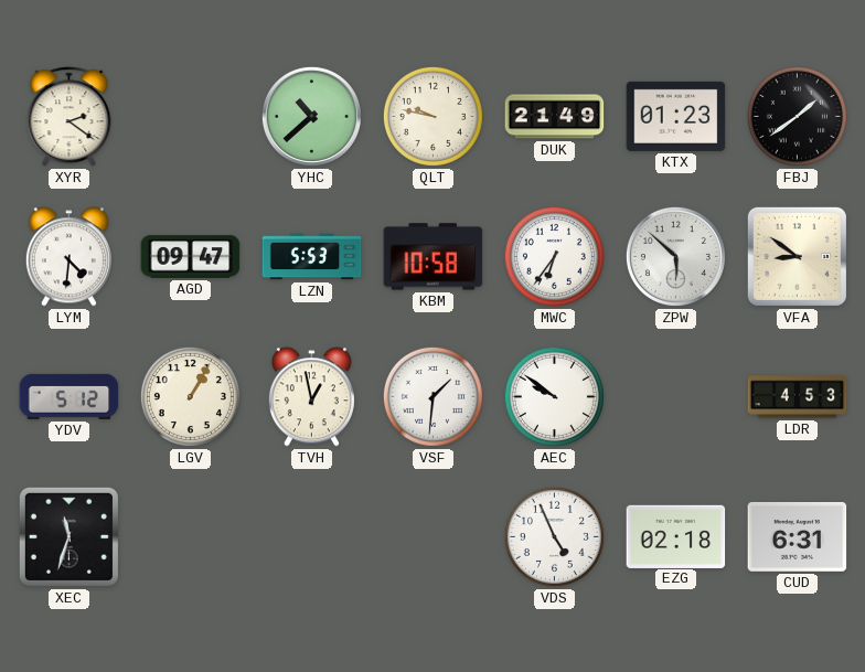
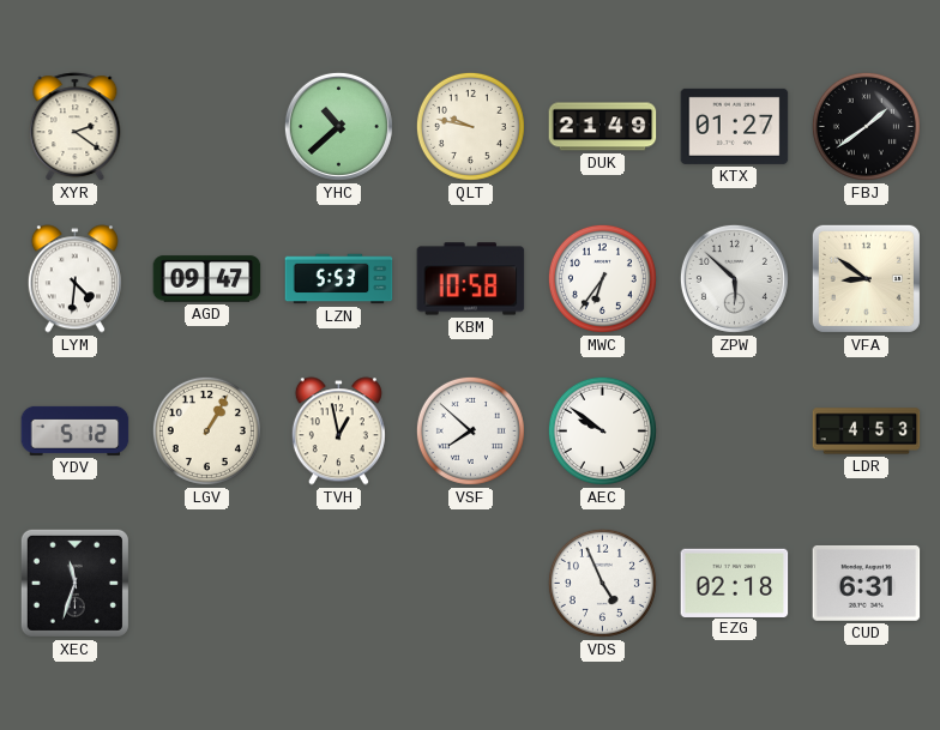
KTX: 01:23 -> 01:27
VSF: 1:31 -> 7:52
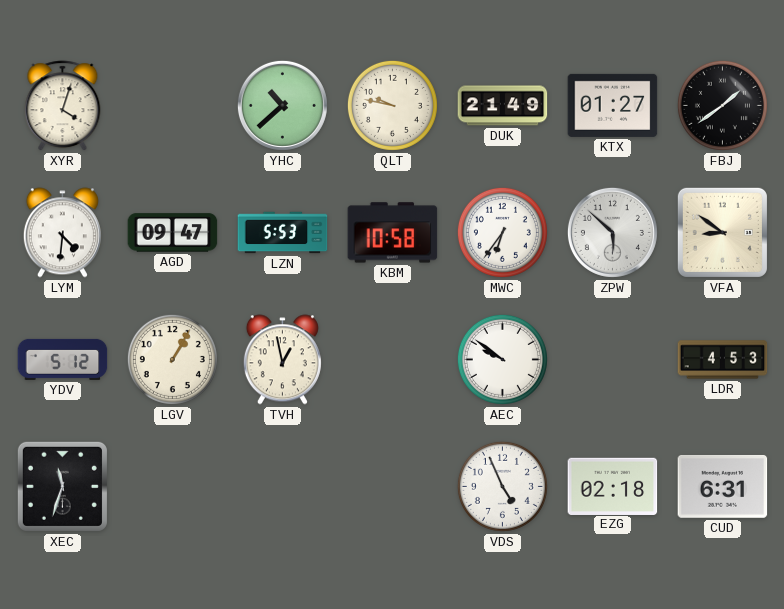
XYR: 2:21 -> 4:03
VSF: 7:52 -> none
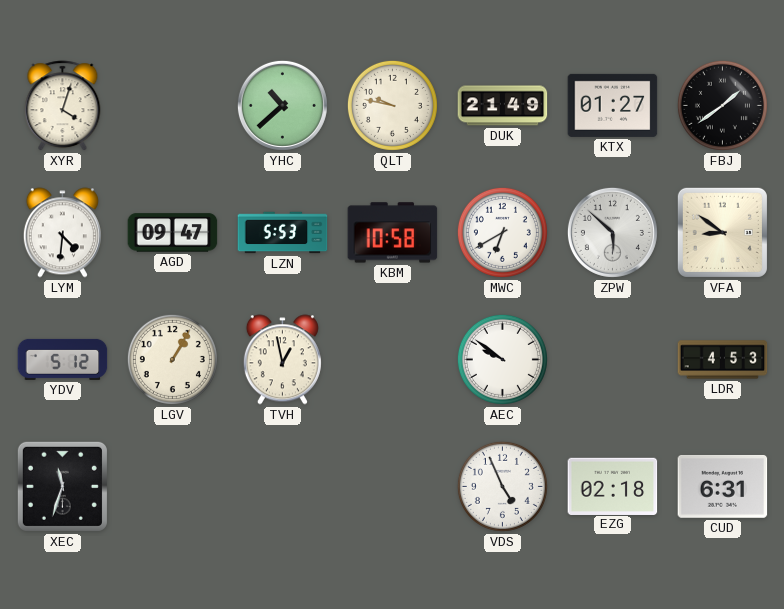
MWC: 6:36 -> 6:40
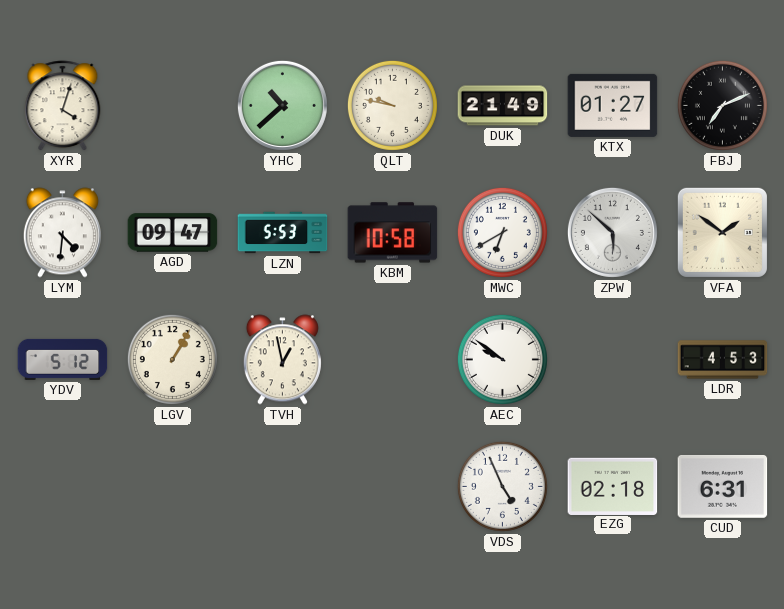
FBJ: 1:39 -> 7:11
VFA: 8:51 -> 1:51
XEC: 11:33 -> none
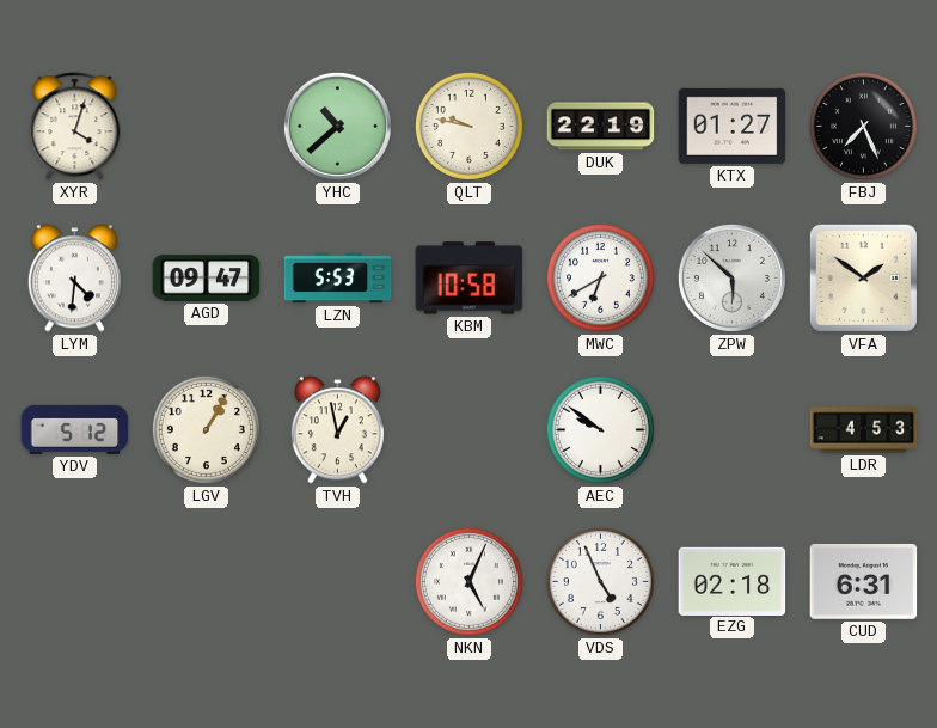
DUK: 21:49 -> 22:19
FBJ: 7:11 -> 7:26
NKN: none -> 5:04
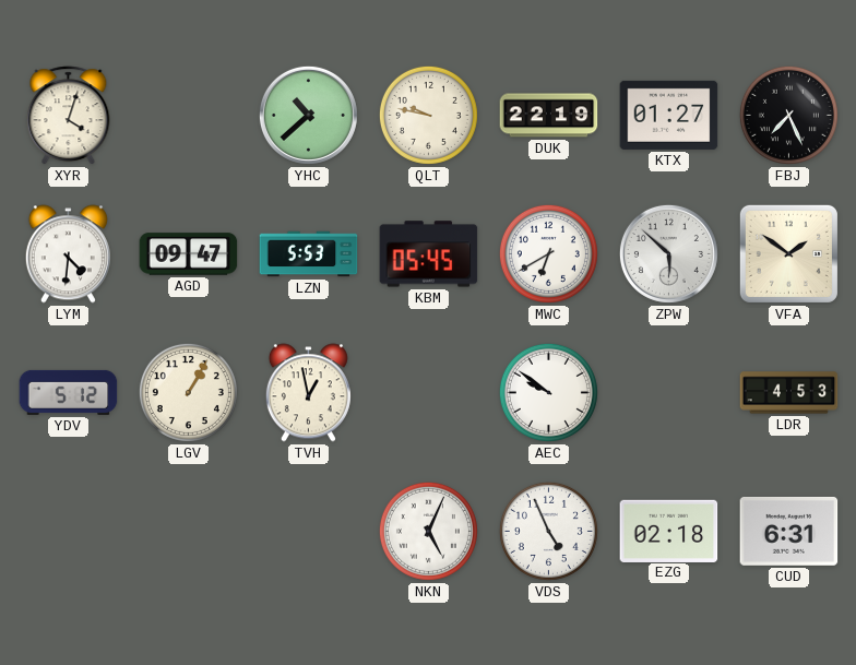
KBM: 10:58 -> 05:45
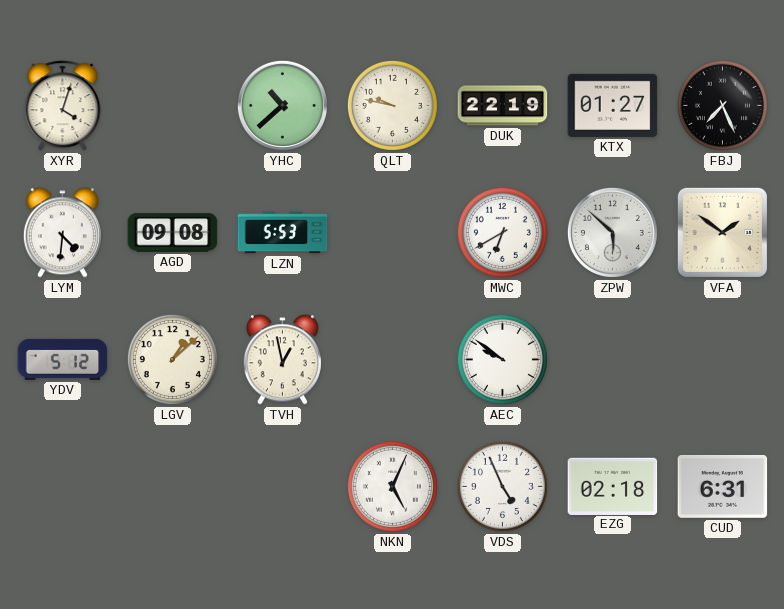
AGD: 09:47 -> 09:08
KBM: 05:45 -> none
LGV: 1:05 -> 1:08
LDR: 4:53 -> none
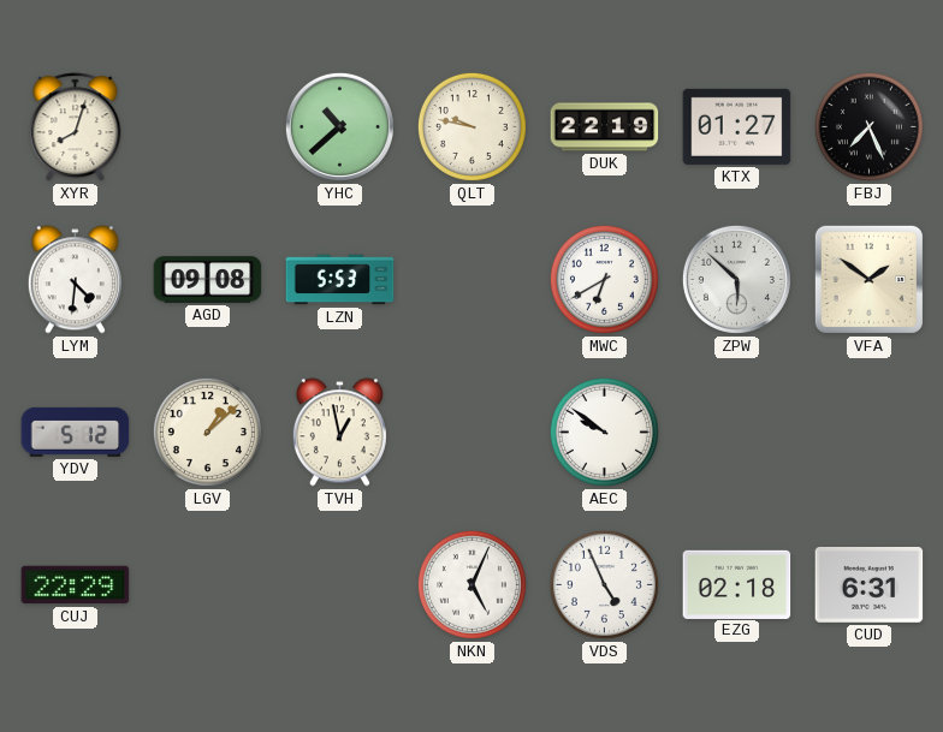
XYR: 4:03 -> 8:03
CUJ: none -> 22:29
